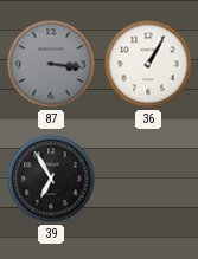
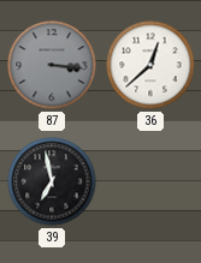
36: 1:05 -> 12:38
39: 6:55 -> 6:58
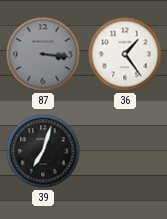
36: 12:38 -> 1:24
39: 6:58 -> 7:03
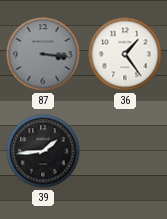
39: 7:03 -> 1:44
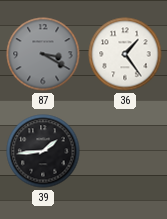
87: 3:16 -> 3:20
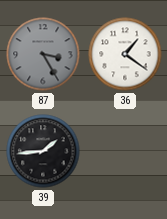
87: 3:20 -> 3:25
36: 1:24 -> 1:21
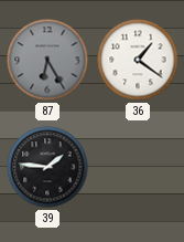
87: 3:25 -> 6:25
39: 1:44 -> 1:46
